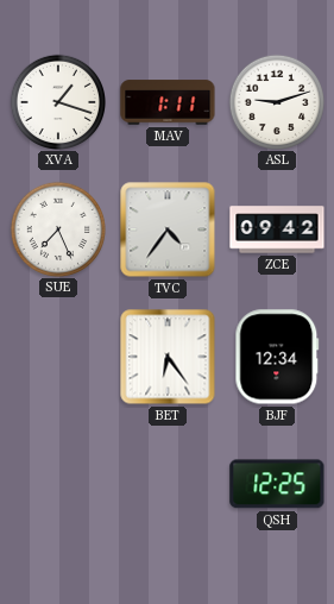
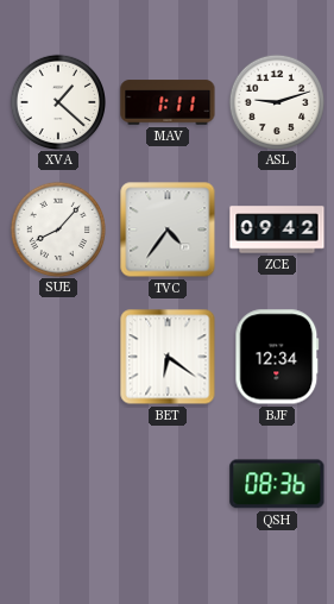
XVA: 1:18 -> 1:22
SUE: 7:26 -> 8:07
BET: 6:24 -> 6:21
QSH: 12:25 -> 08:36
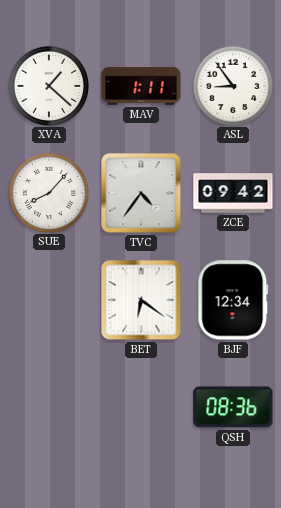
ASL: 9:12 -> 8:54
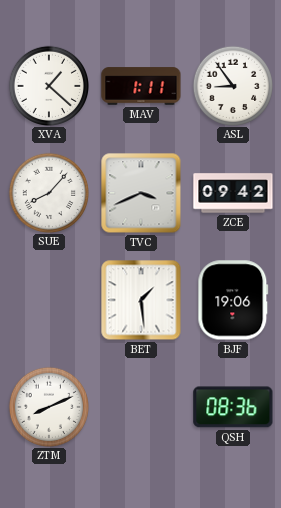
TVC: 4:36 -> 3:41
BET: 6:21 -> 1:29
BJF: 12:34 -> 19:06
ZTM: none -> 8:11
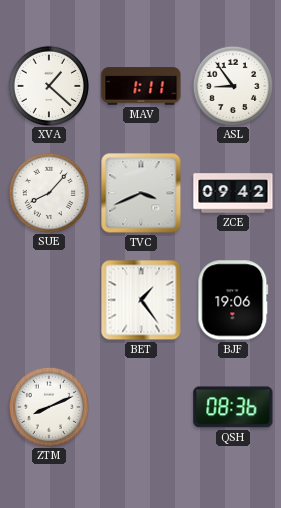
BET: 1:29 -> 1:24
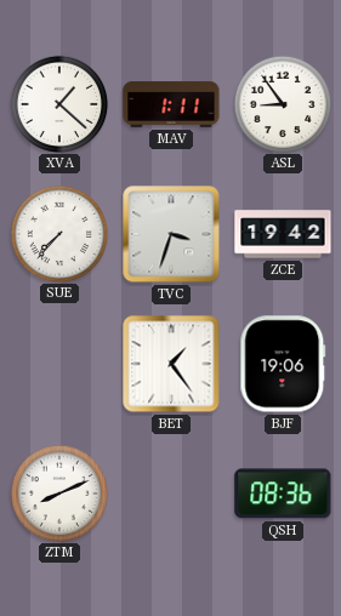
SUE: 8:07 -> 7:37
TVC: 3:41 -> 3:33
ZCE: 09:42 -> 19:42
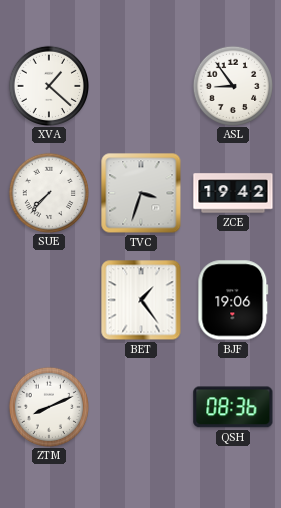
MAV: 1:11 -> none
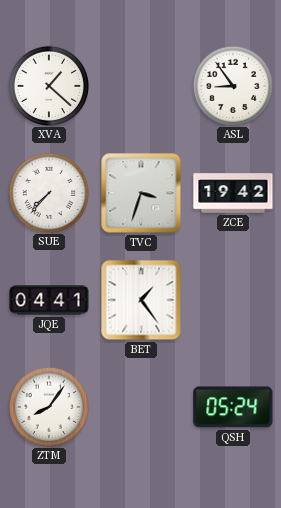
JQE: none -> 04:41
BJF: 19:06 -> none
ZTM: 8:11 -> 8:06
QSH: 08:36 -> 05:24
